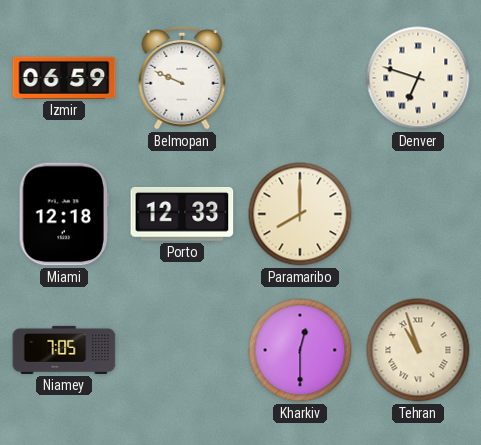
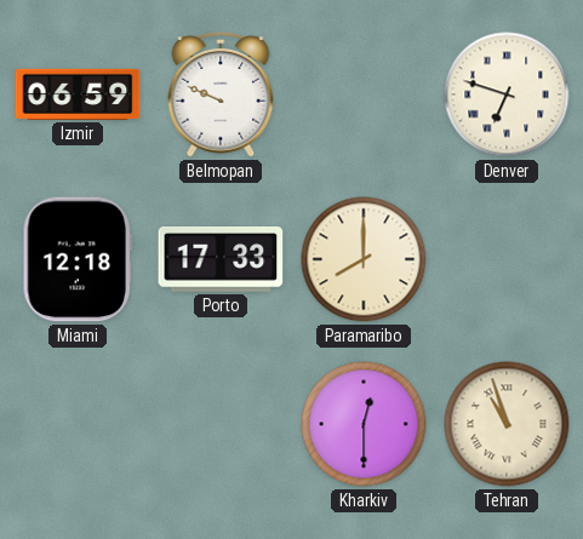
Porto: 12:33 -> 17:33
Niamey: 7:05 -> none
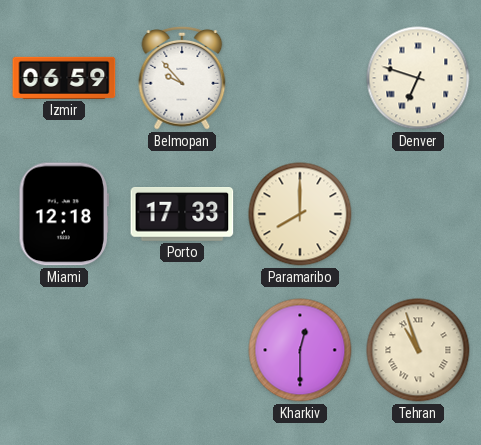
Belmopan: 9:49 -> 9:53
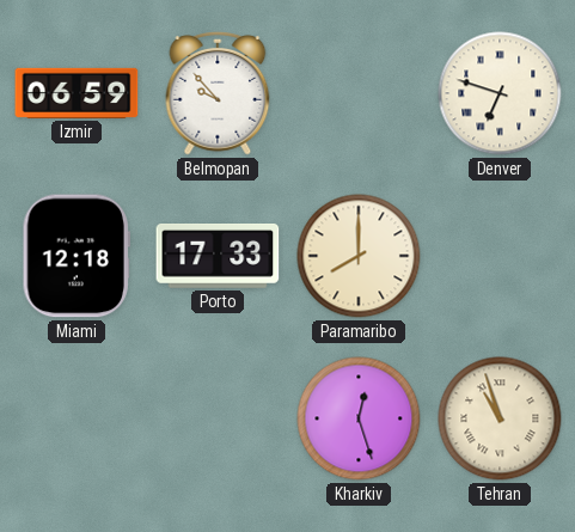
Kharkiv: 12:30 -> 12:27
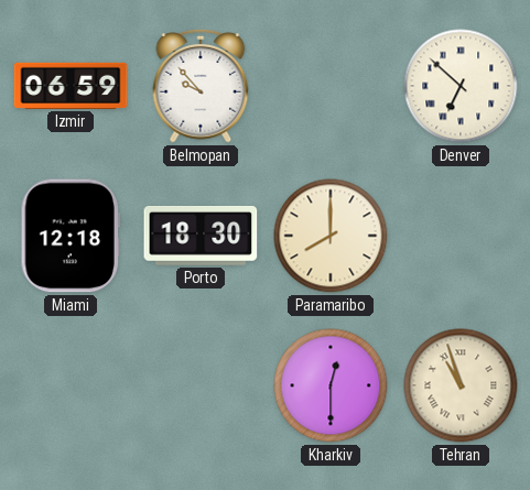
Denver: 6:48 -> 6:52
Porto: 17:33 -> 18:30
Kharkiv: 12:27 -> 12:30
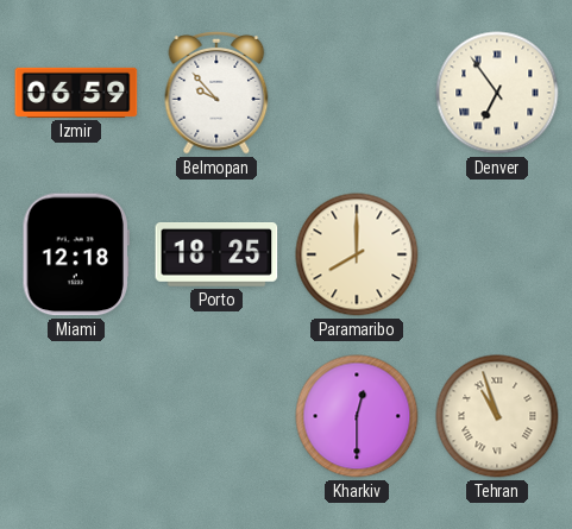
Denver: 6:52 -> 6:54
Porto: 18:30 -> 18:25
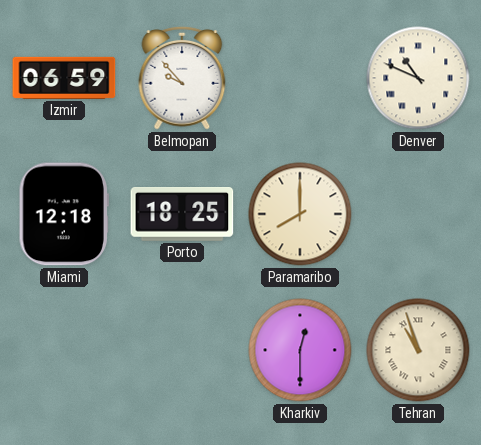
Denver: 6:54 -> 10:49
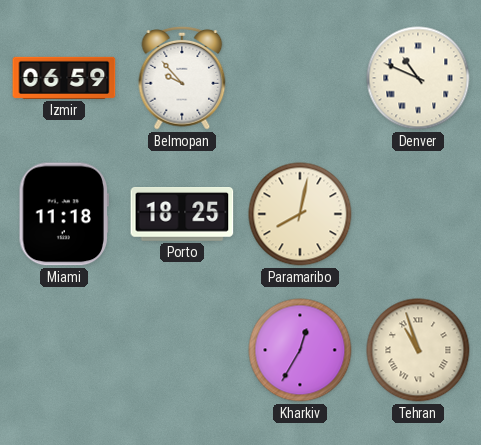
Miami: 12:18 -> 11:18
Paramaribo: 8:00 -> 8:02
Kharkiv: 12:30 -> 12:35
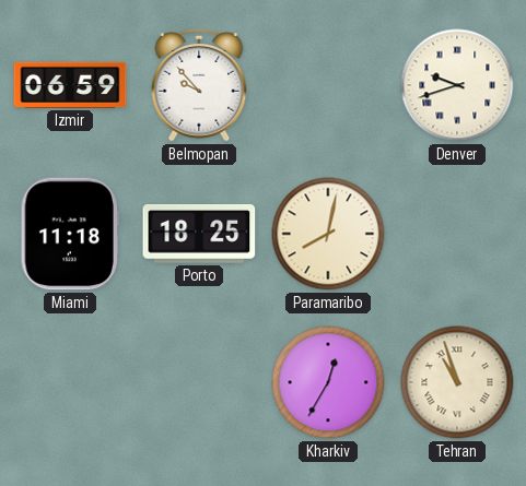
Denver: 10:49 -> 9:42
